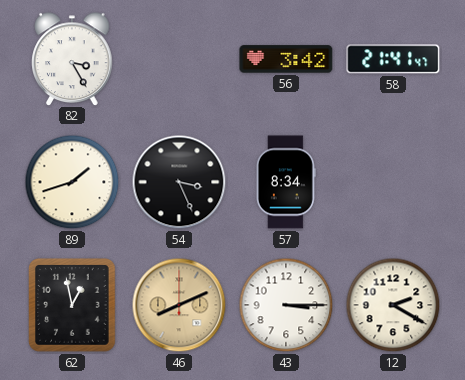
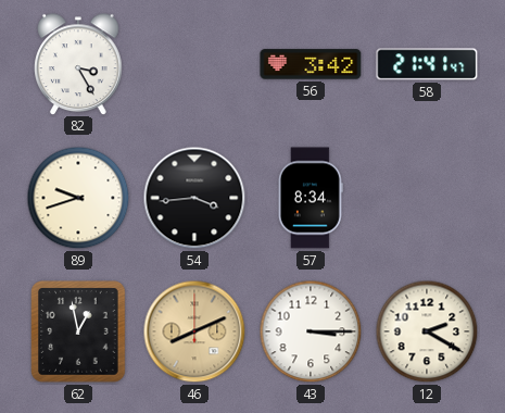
89: 1:42 -> 9:42
54: 3:26 -> 3:44
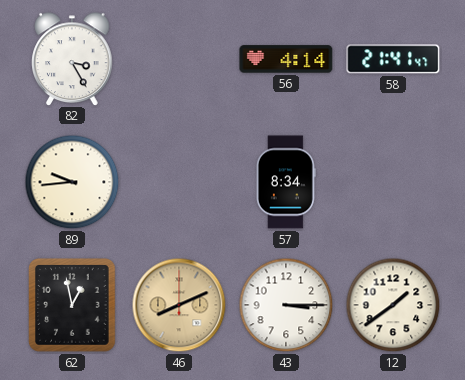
56: 3:42 -> 4:14
89: 9:42 -> 9:44
54: 3:44 -> none
12: 2:20 -> 1:39
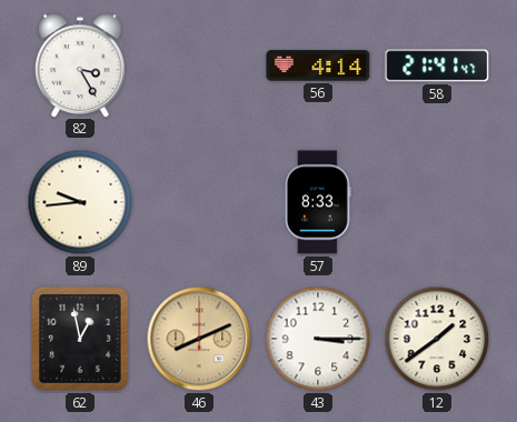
57: 8:34 -> 8:33
